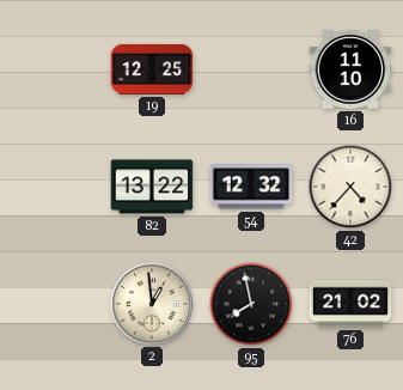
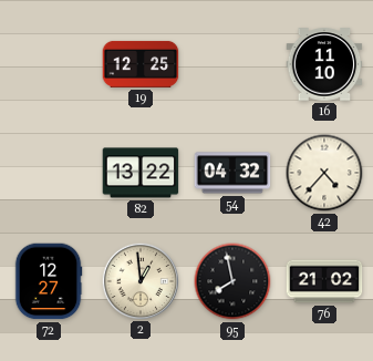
54: 12:32 -> 04:32
72: none -> 12:27
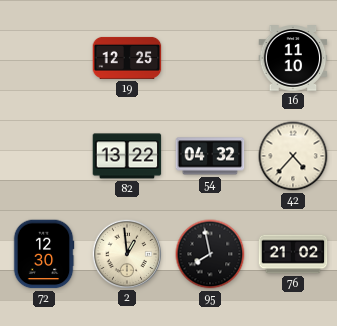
72: 12:27 -> 12:30
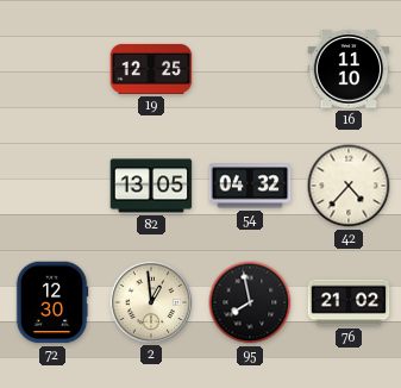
82: 13:22 -> 13:05
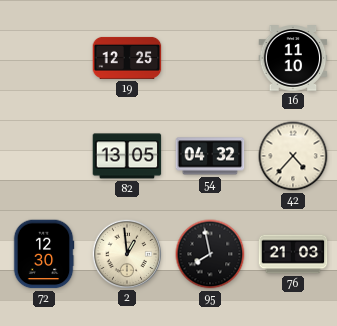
76: 21:02 -> 21:03
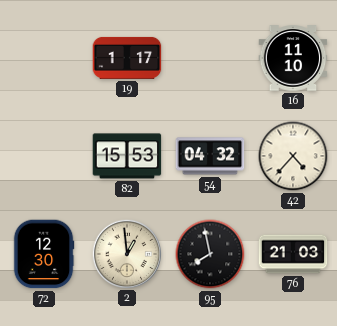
19: 12:25 -> 1:17
82: 13:05 -> 15:53
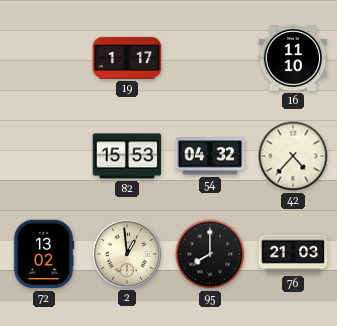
72: 12:30 -> 13:02
95: 7:58 -> 8:00
